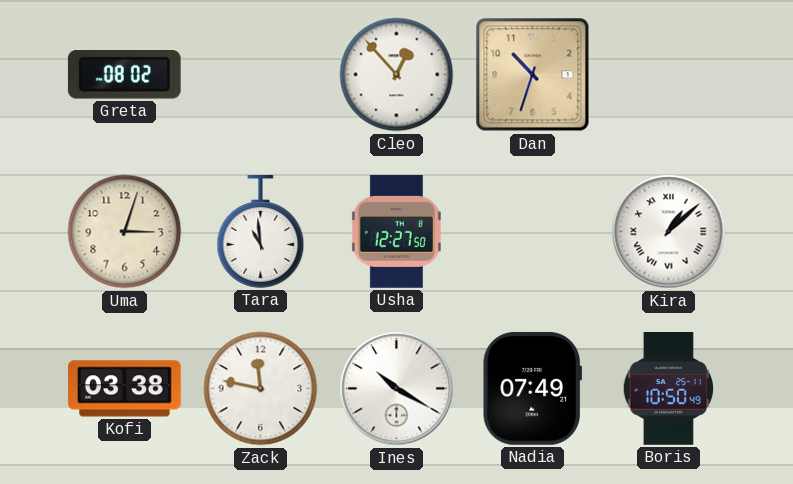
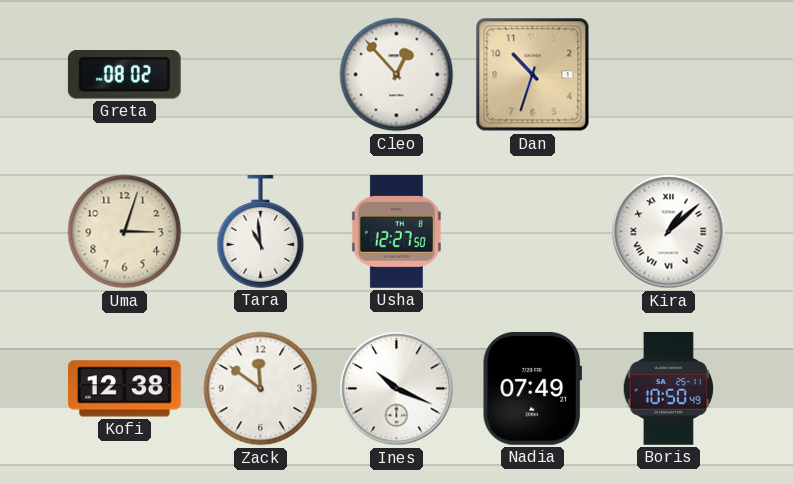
Kofi: 03:38 -> 12:38
Zack: 11:47 -> 11:51
Ines: 10:20 -> 10:19
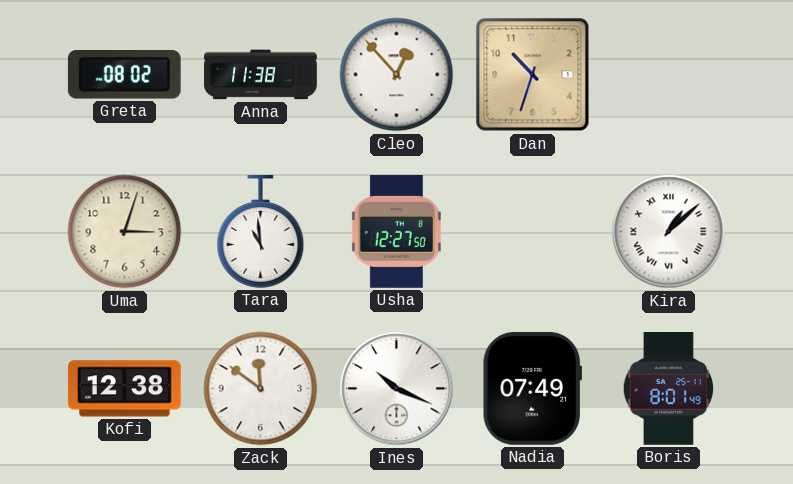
Anna: none -> 11:38
Boris: 10:50 -> 8:01
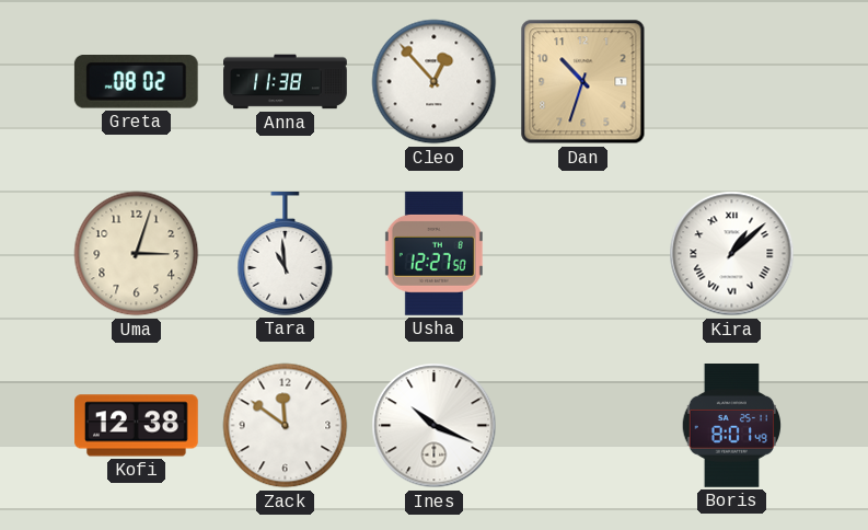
Nadia: 07:49 -> none
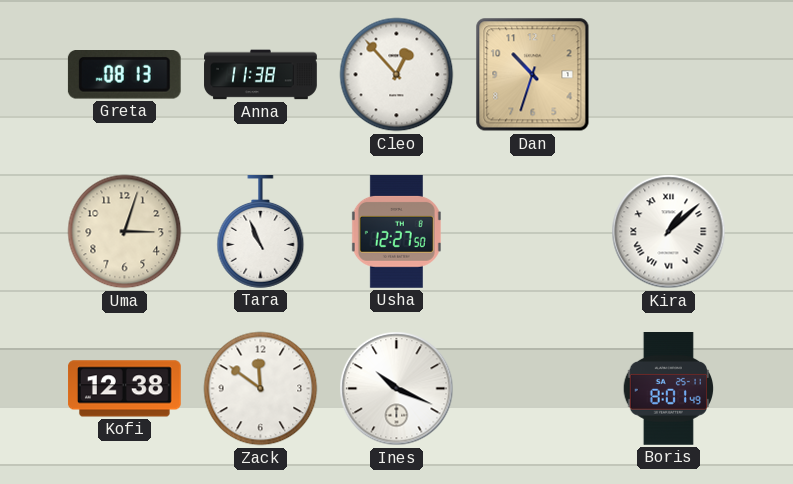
Greta: 08:02 -> 08:13
Tara: 10:59 -> 10:56
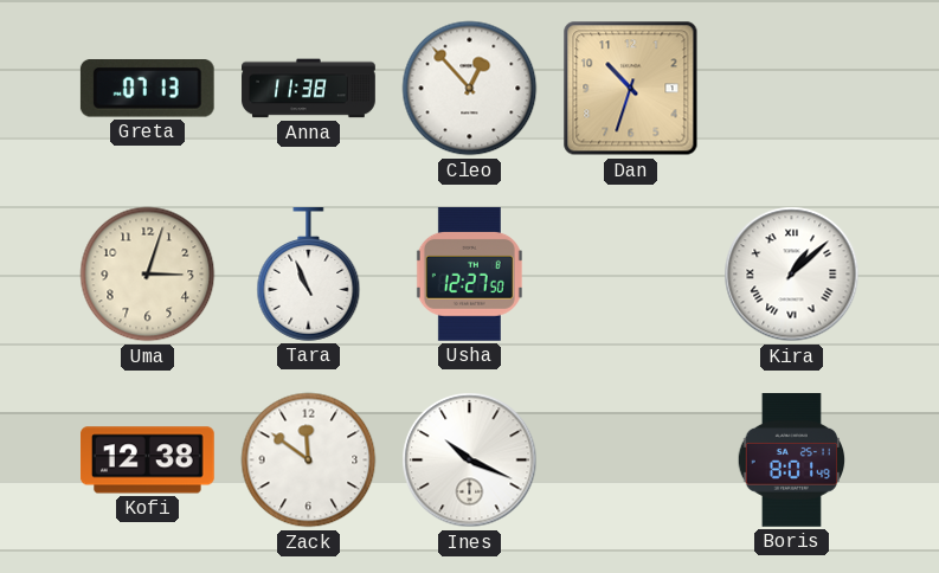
Greta: 08:13 -> 07:13
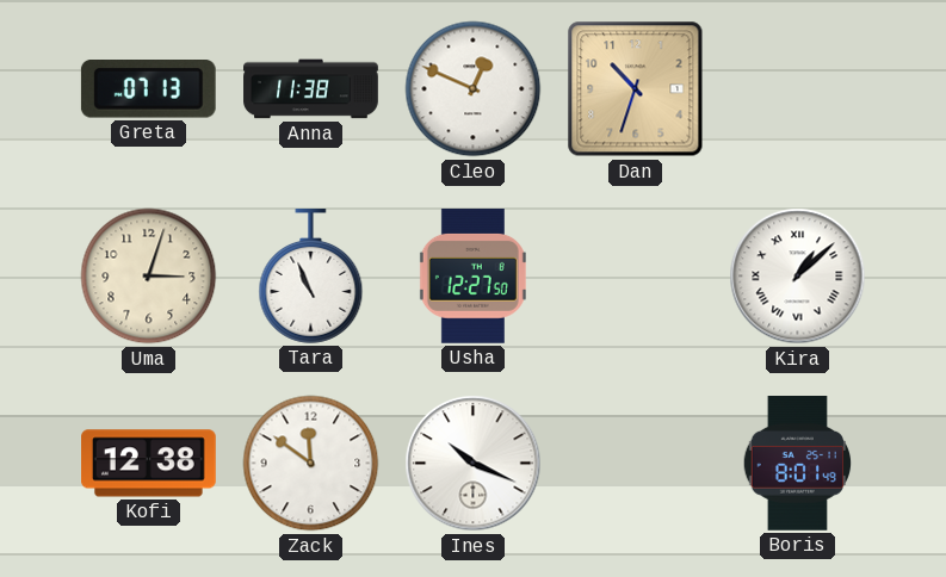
Cleo: 12:53 -> 12:49
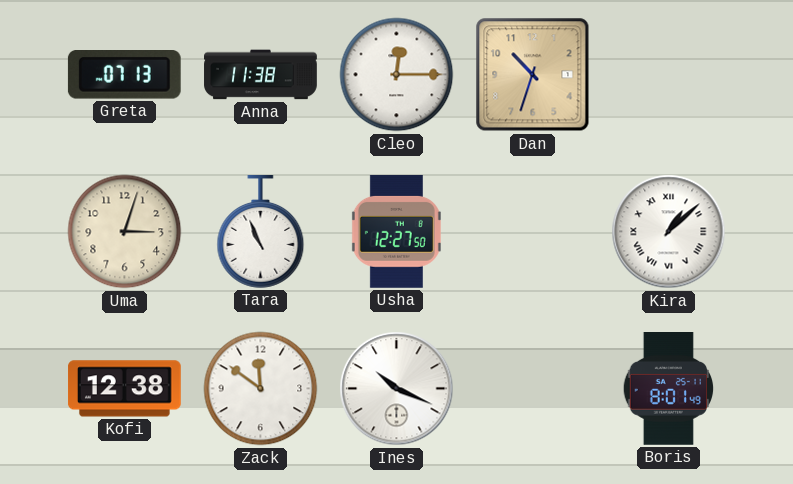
Cleo: 12:49 -> 12:15
